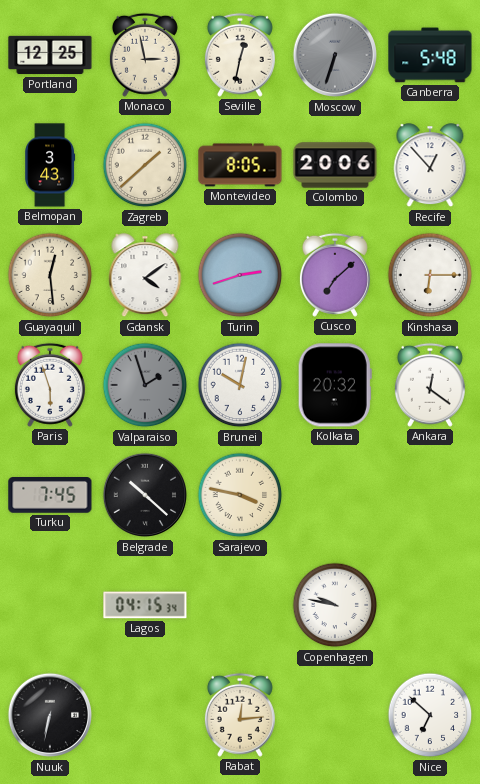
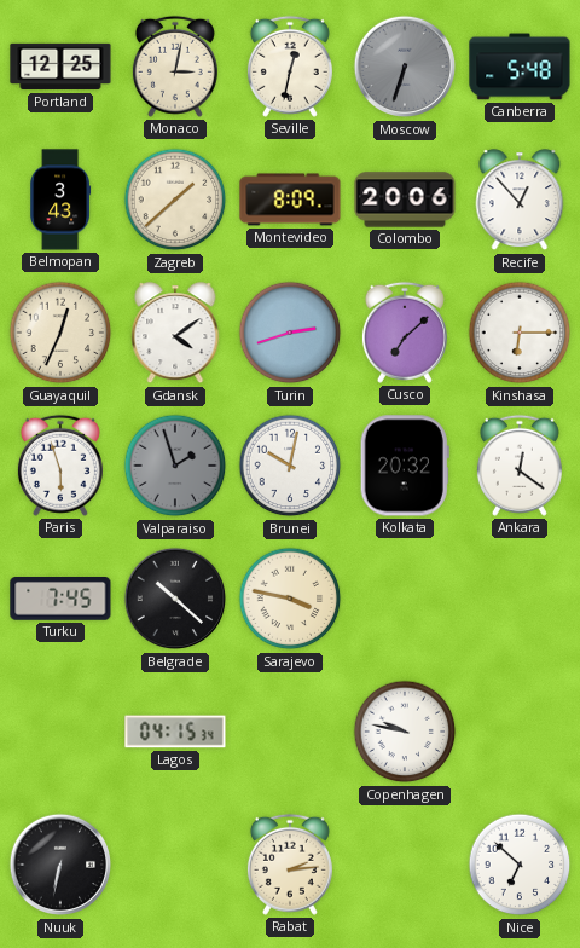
Monaco: 2:58 -> 3:02
Montevideo: 8:05 -> 8:09
Guayaquil: 12:29 -> 12:34
Rabat: 12:14 -> 2:14
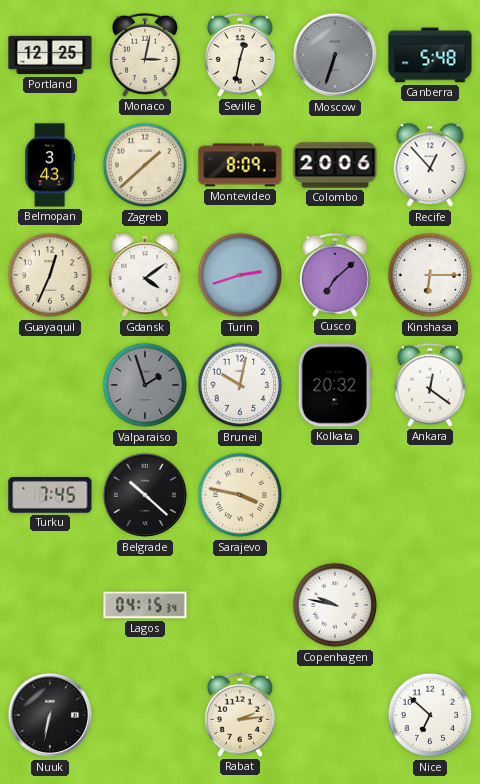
Paris: 5:57 -> none
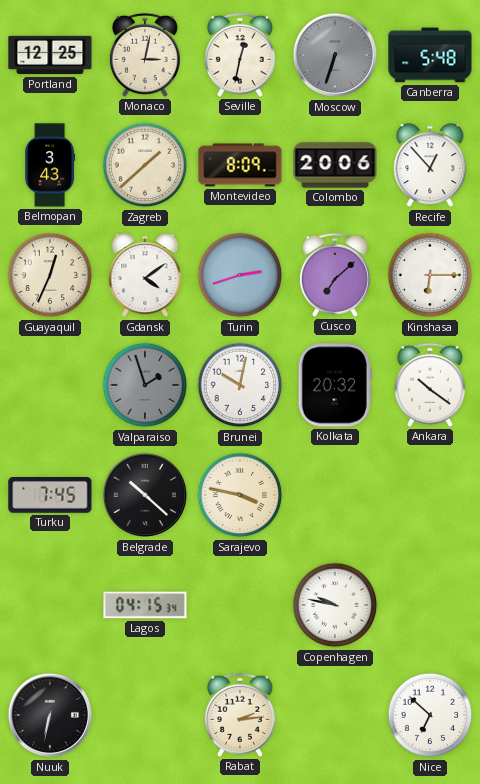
Ankara: 12:21 -> 10:21
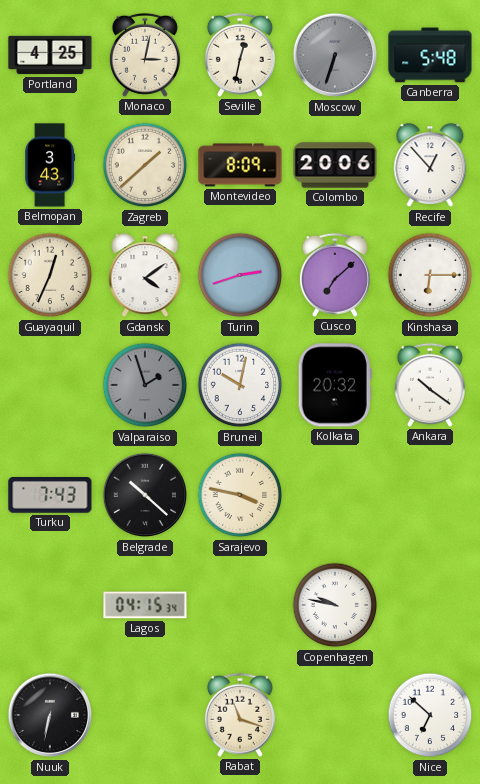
Portland: 12:25 -> 4:25
Turku: 7:45 -> 7:43
Rabat: 2:14 -> 11:18
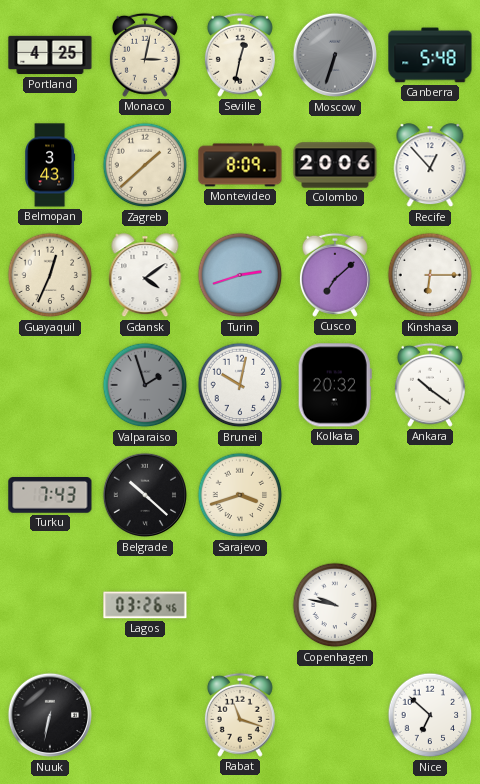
Sarajevo: 3:47 -> 3:42
Lagos: 04:15 -> 03:26
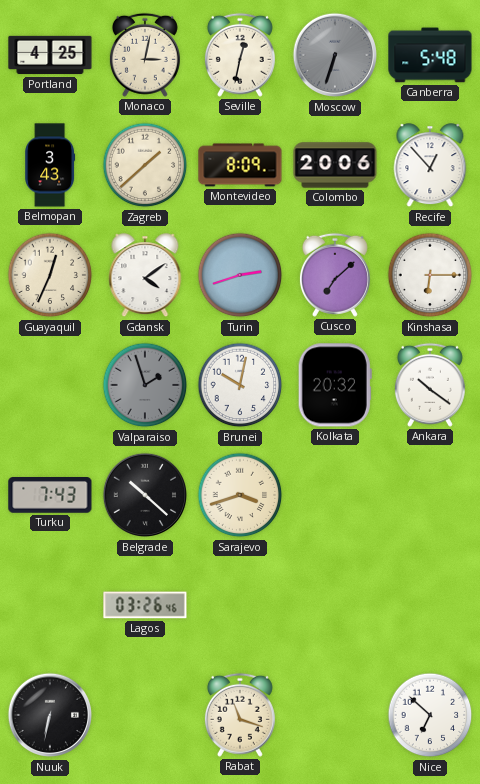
Copenhagen: 9:47 -> none
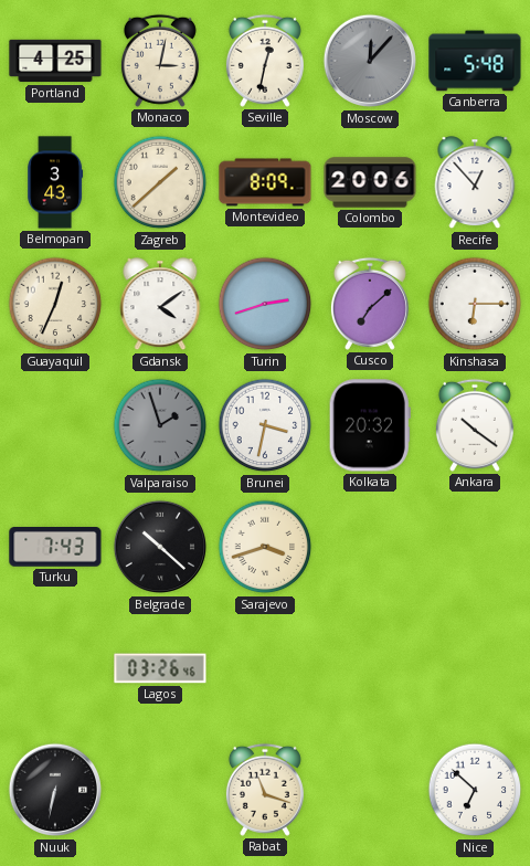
Moscow: 6:33 -> 12:07
Brunei: 10:02 -> 3:32
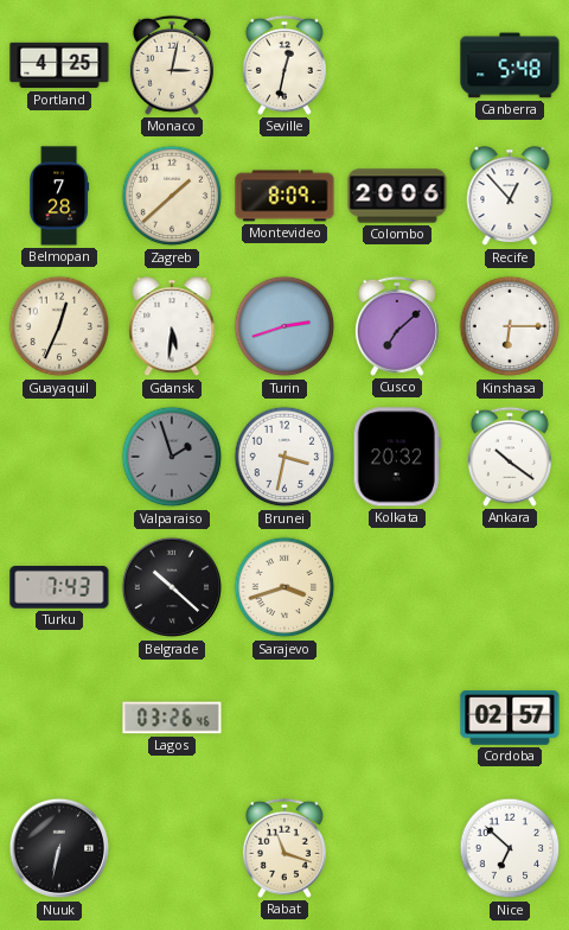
Moscow: 12:07 -> none
Belmopan: 3:43 -> 7:28
Gdansk: 4:09 -> 5:31
Cordoba: none -> 02:57
